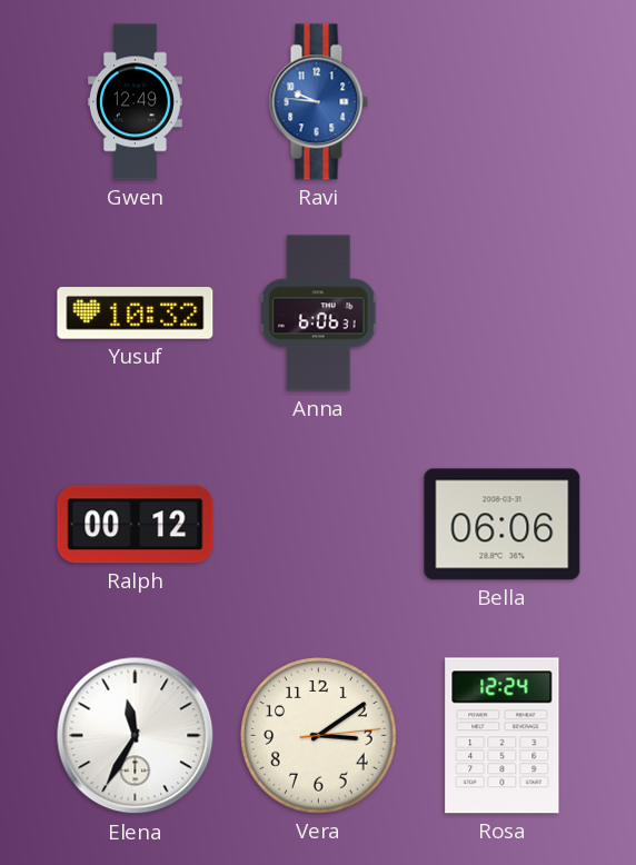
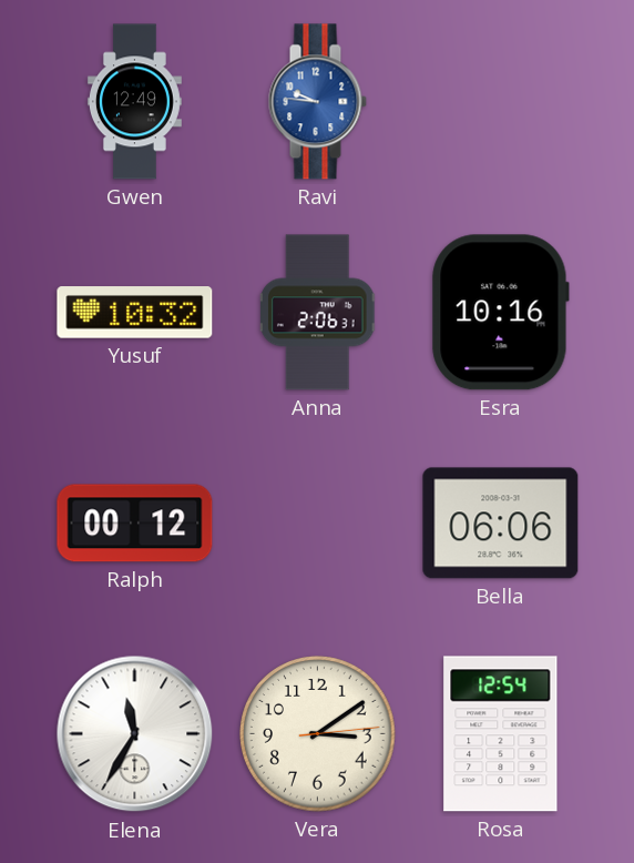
Anna: 6:06 -> 2:06
Esra: none -> 10:16
Rosa: 12:24 -> 12:54
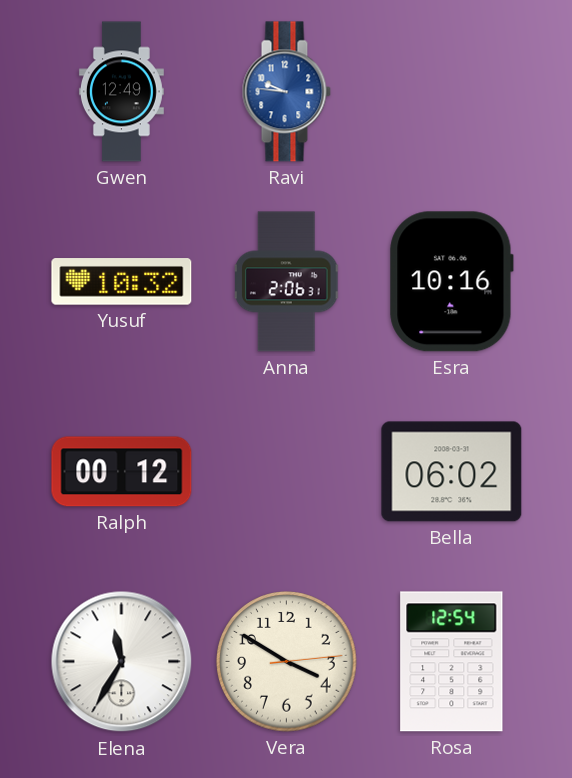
Bella: 06:06 -> 06:02
Vera: 3:09 -> 3:50
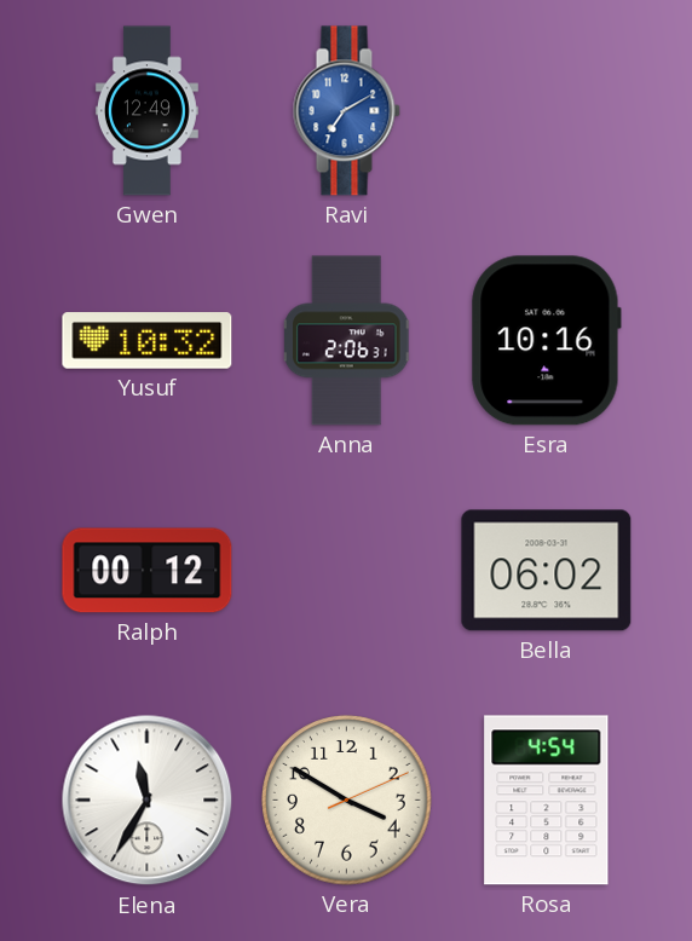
Ravi: 9:46 -> 7:10
Vera: 3:50:14 -> 3:50:11
Rosa: 12:54 -> 4:54
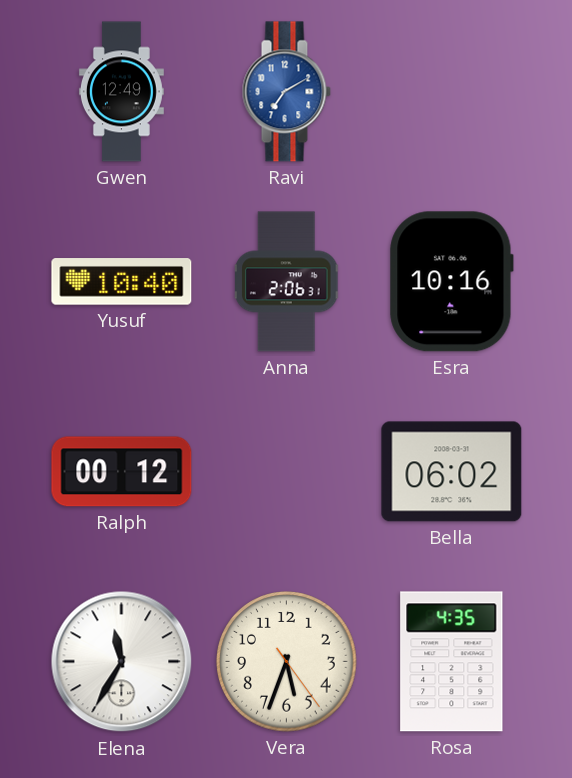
Yusuf: 10:32 -> 10:40
Vera: 3:50 -> 5:33
Rosa: 4:54 -> 4:35
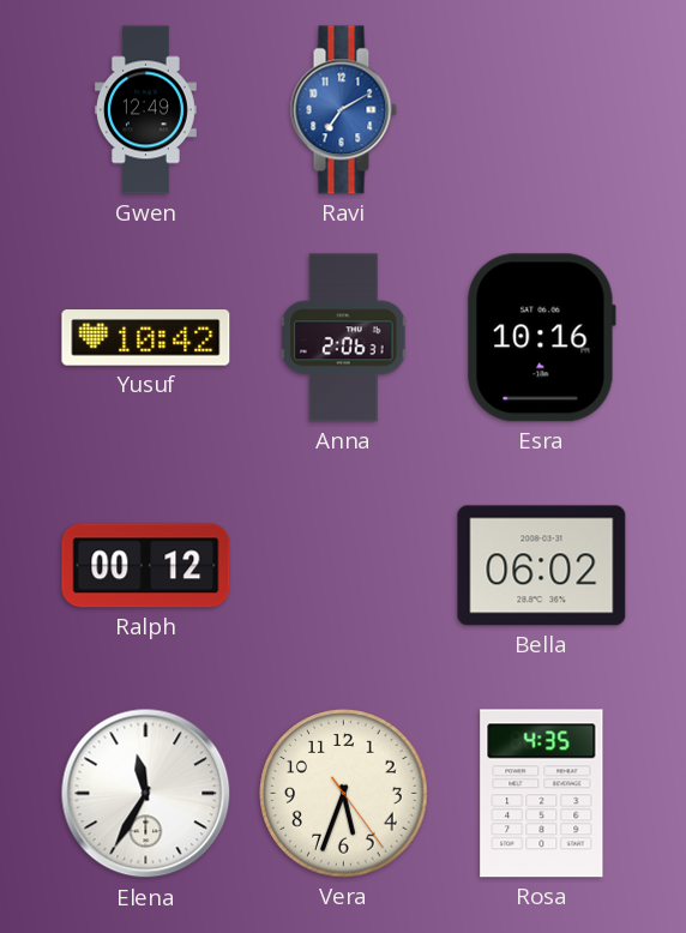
Yusuf: 10:40 -> 10:42
